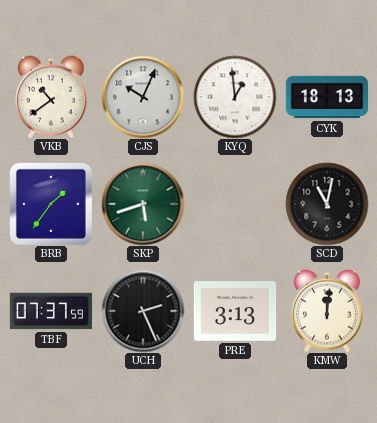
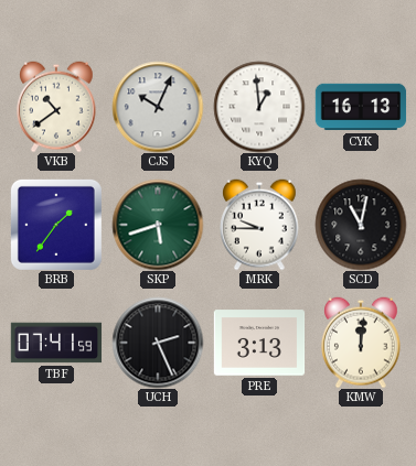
CYK: 18:13 -> 16:13
MRK: none -> 9:45
TBF: 07:37 -> 07:41
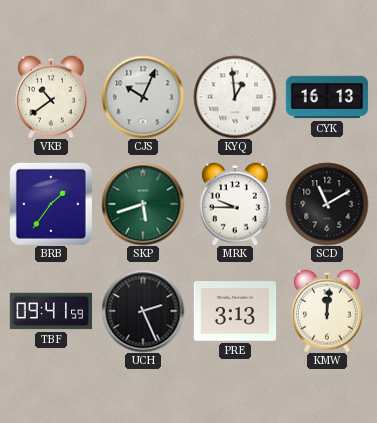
SCD: 11:02 -> 11:10
TBF: 07:41 -> 09:41
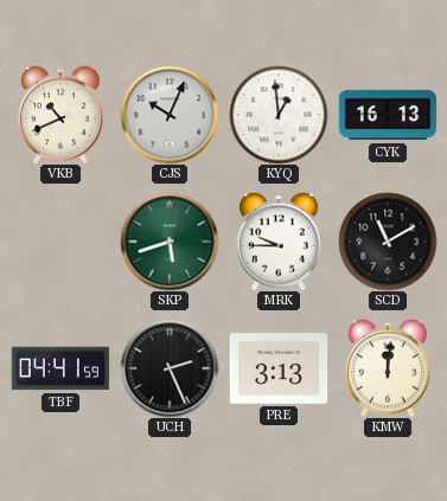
VKB: 10:39 -> 10:41
BRB: 1:36 -> none
TBF: 09:41 -> 04:41
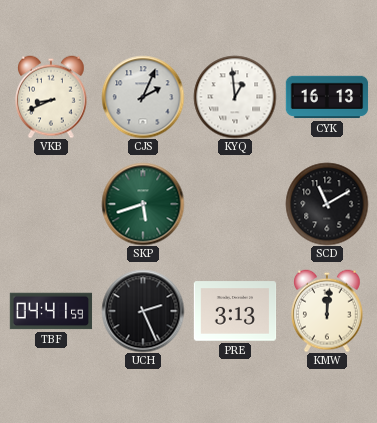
VKB: 10:41 -> 8:41
CJS: 10:04 -> 2:04
MRK: 9:45 -> none
